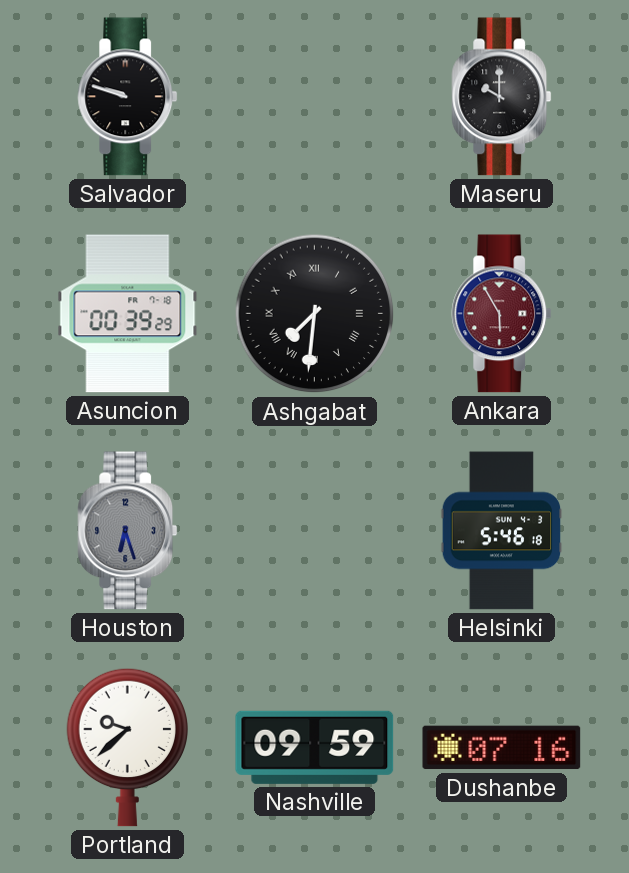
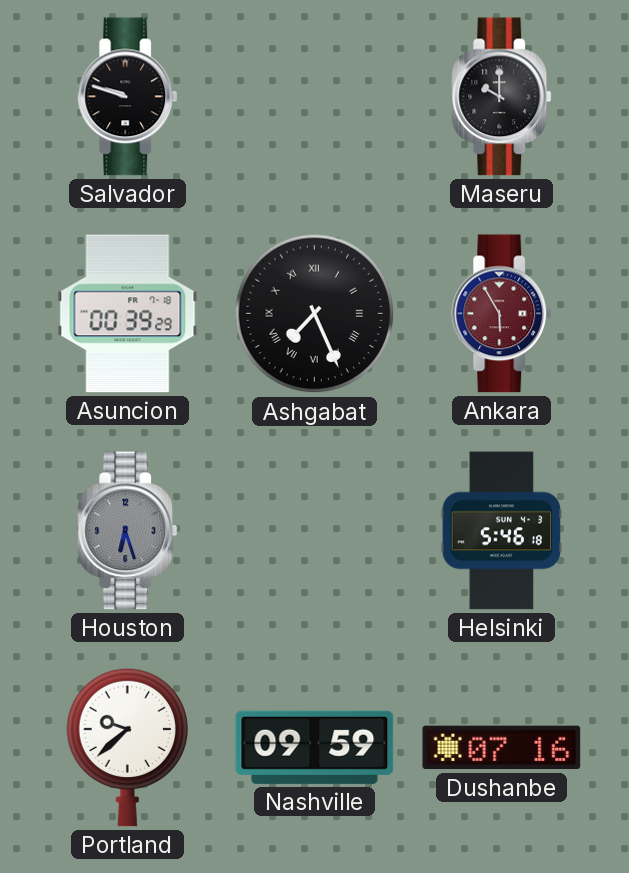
Ashgabat: 7:31 -> 7:26
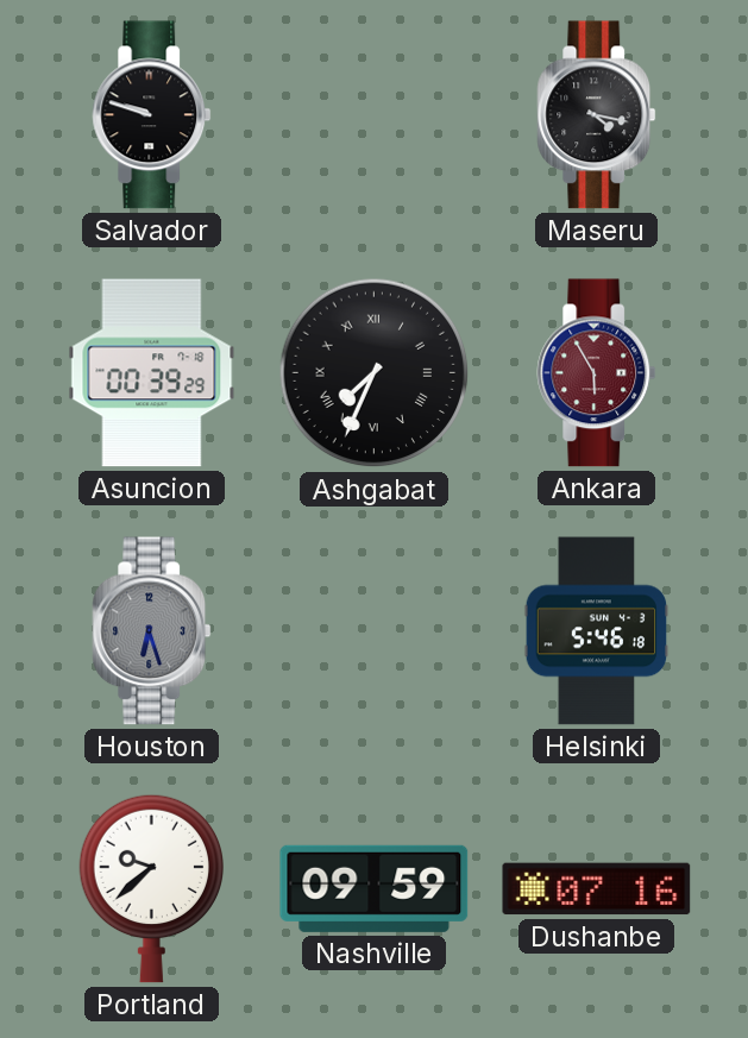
Maseru: 10:00 -> 4:17
Ashgabat: 7:26 -> 7:34
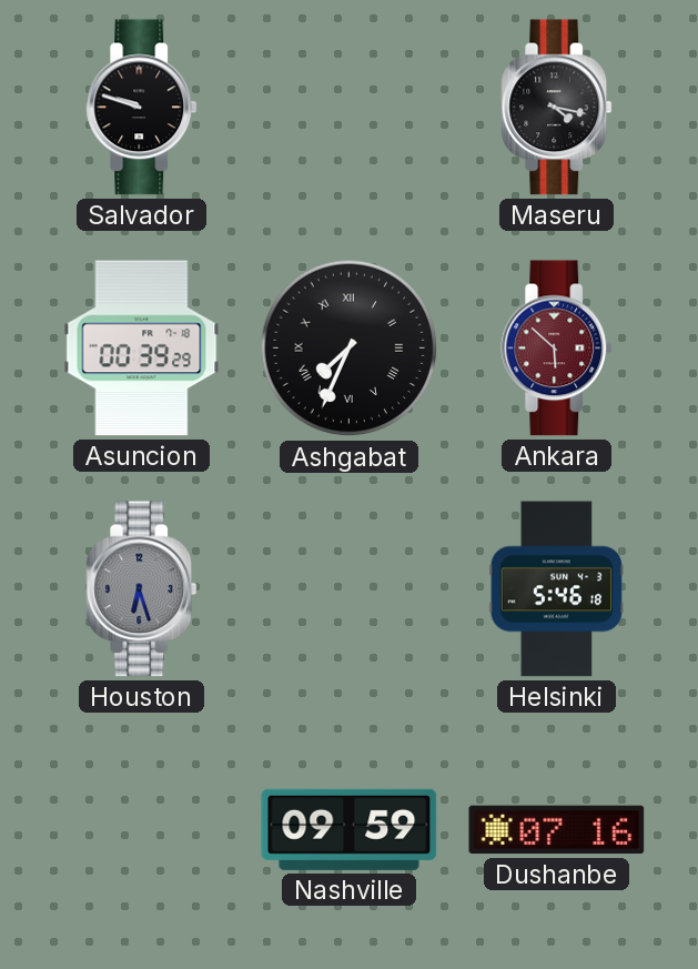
Ankara: 5:55 -> 5:52
Portland: 9:38 -> none
